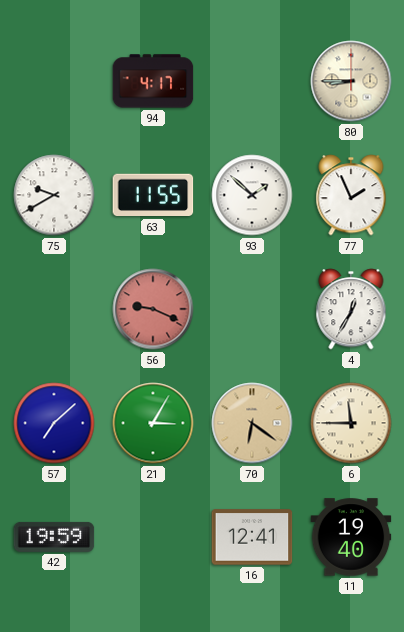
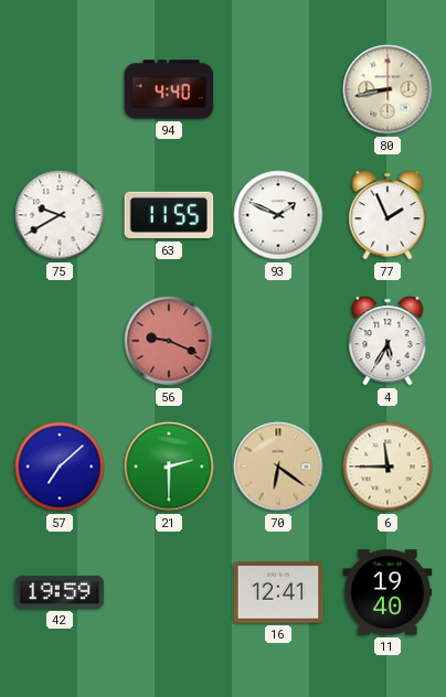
94: 4:17 -> 4:40
80: 8:45 -> 8:43
93: 1:52 -> 1:49
4: 12:35 -> 5:35
21: 3:05 -> 2:30
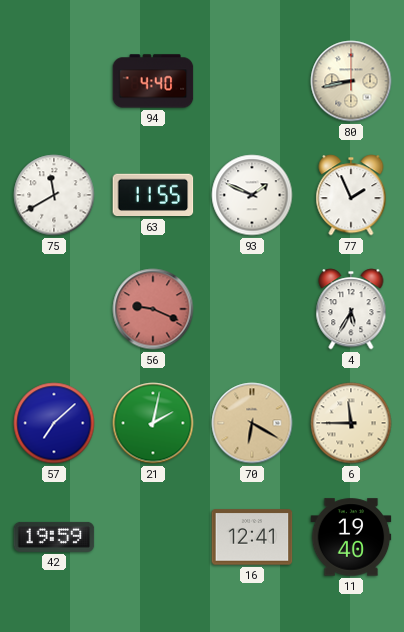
75: 9:40 -> 11:40
21: 2:30 -> 2:02
70: 6:21 -> 6:20
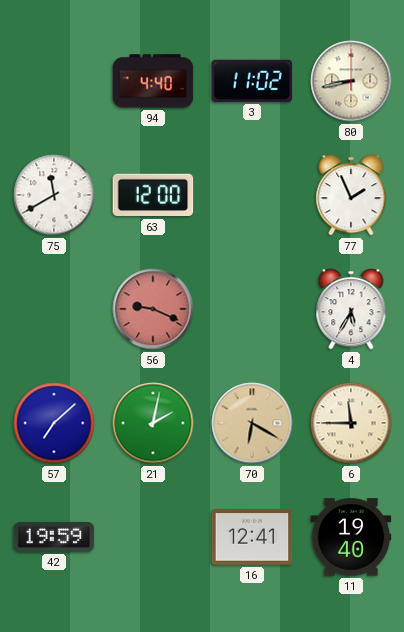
3: none -> 11:02
63: 11:55 -> 12:00
93: 1:49 -> none
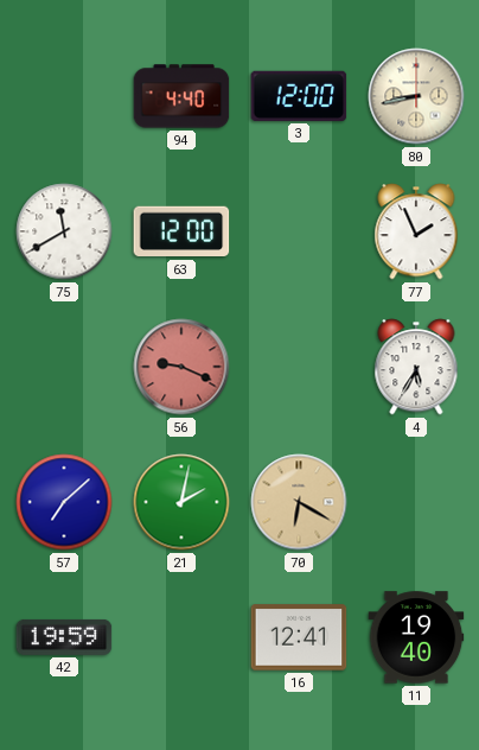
3: 11:02 -> 12:00
6: 11:45 -> none
